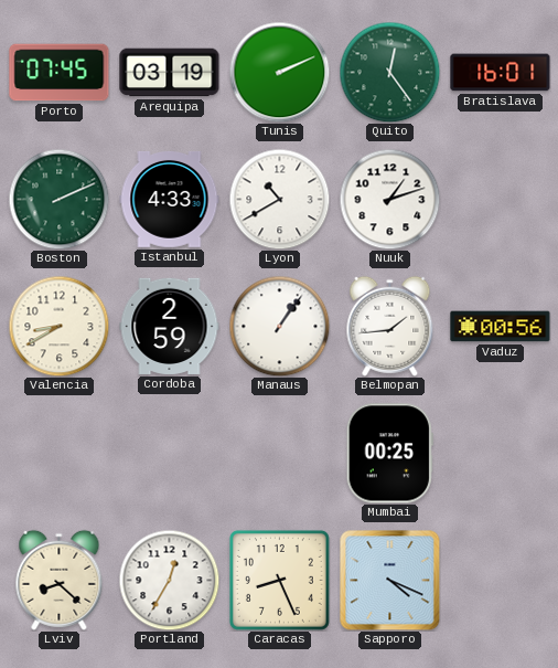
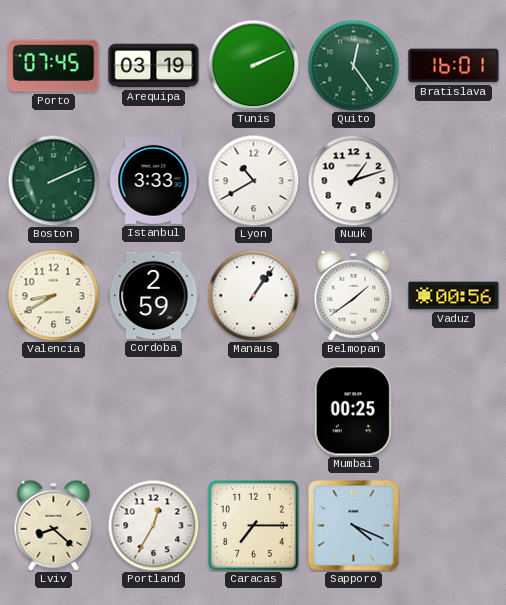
Istanbul: 4:33 -> 3:33
Belmopan: 1:44 -> 1:39
Caracas: 8:26 -> 7:15
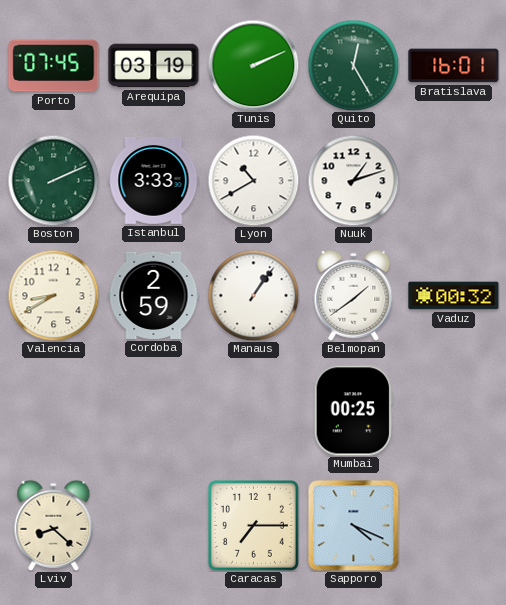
Quito: 12:24 -> 12:25
Vaduz: 00:56 -> 00:32
Portland: 12:35 -> none
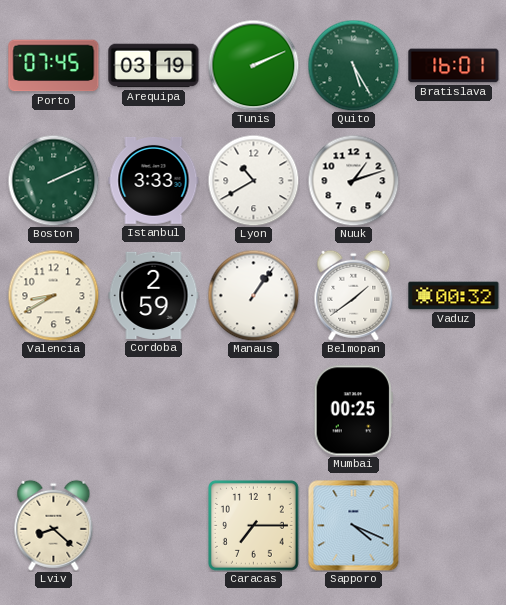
Quito: 12:25 -> 5:25
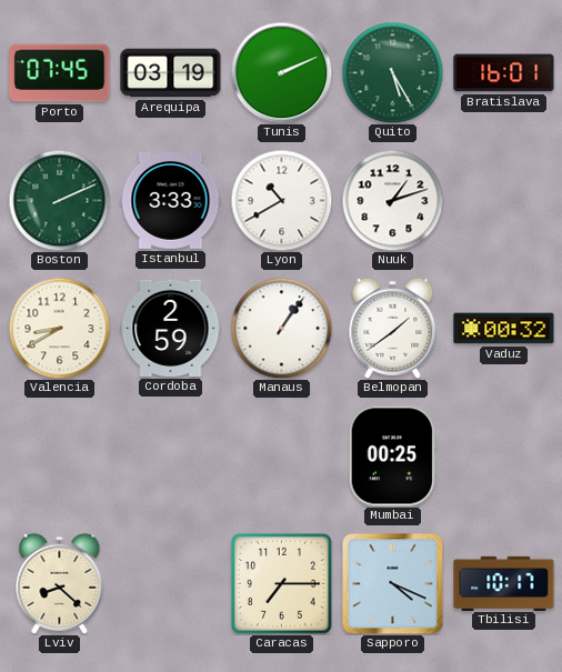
Tbilisi: none -> 10:17
